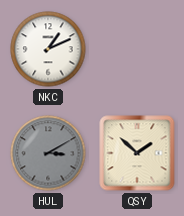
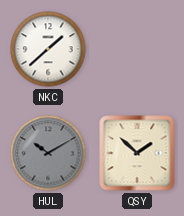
NKC: 1:11 -> 1:38
HUL: 3:10 -> 10:10
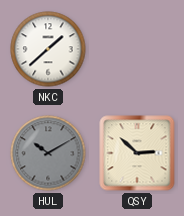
QSY: 1:52 -> 2:52
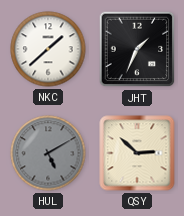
JHT: none -> 1:34
HUL: 10:10 -> 5:10
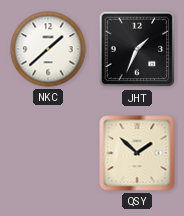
HUL: 5:10 -> none
QSY: 2:52 -> 1:52
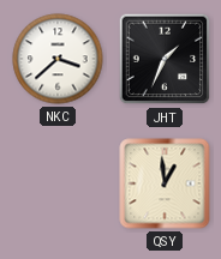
NKC: 1:38 -> 3:38
QSY: 1:52 -> 12:59
